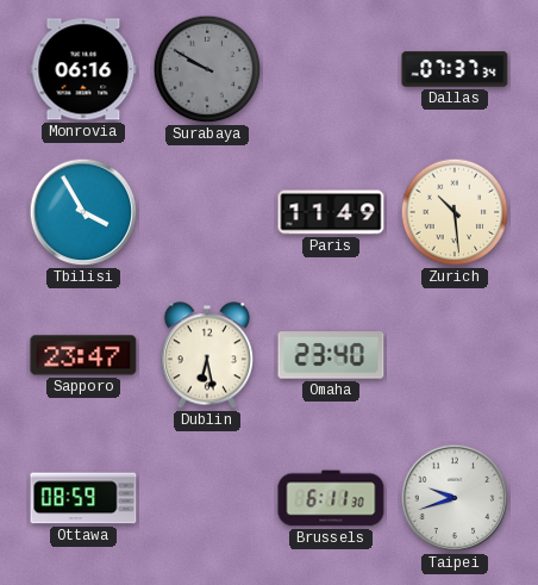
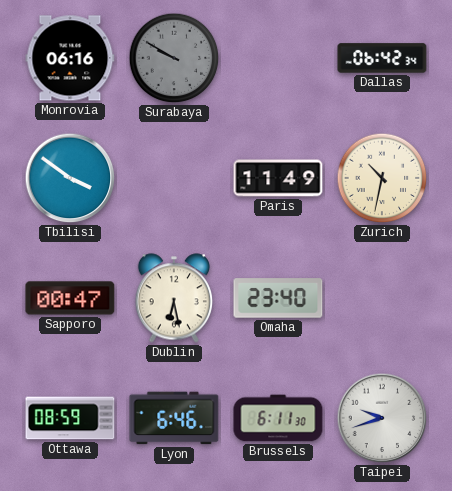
Dallas: 07:37 -> 06:42
Tbilisi: 3:55 -> 3:51
Zurich: 10:29 -> 10:32
Sapporo: 23:47 -> 00:47
Lyon: none -> 6:46
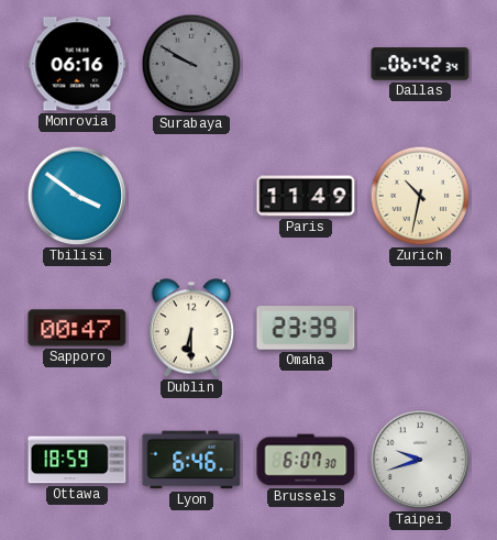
Dublin: 6:28 -> 6:30
Omaha: 23:40 -> 23:39
Ottawa: 08:59 -> 18:59
Brussels: 6:11 -> 6:07
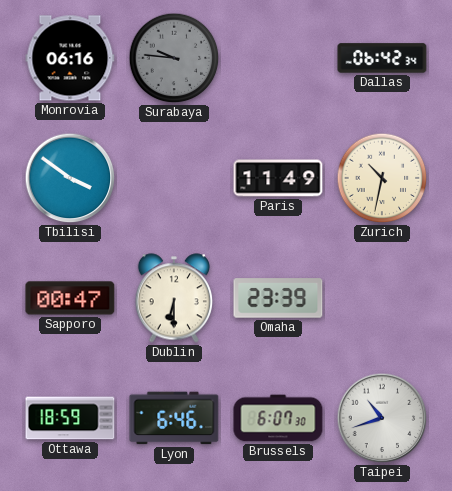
Surabaya: 9:50 -> 9:46
Taipei: 9:42 -> 10:42
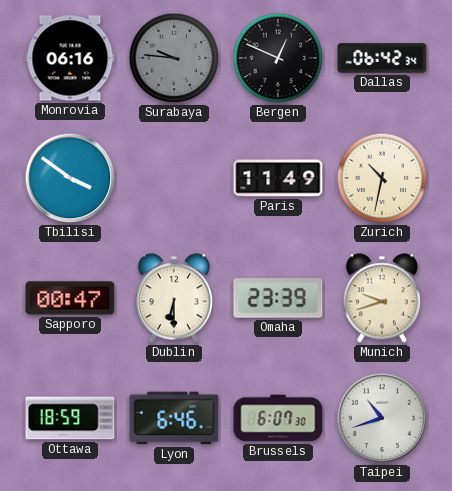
Bergen: none -> 12:49
Munich: none -> 9:42
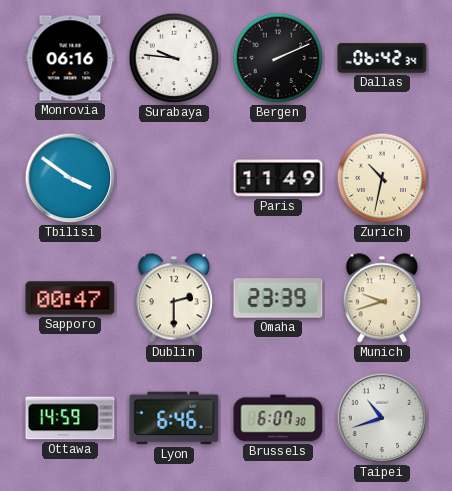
Surabaya dial: grey -> white
Bergen: 12:49 -> 2:11
Dublin: 6:30 -> 2:30
Ottawa: 18:59 -> 14:59
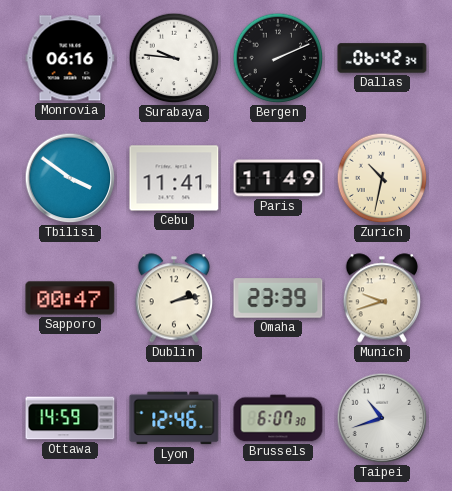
Cebu: none -> 11:41
Dublin: 2:30 -> 2:13
Lyon: 6:46 -> 12:46
